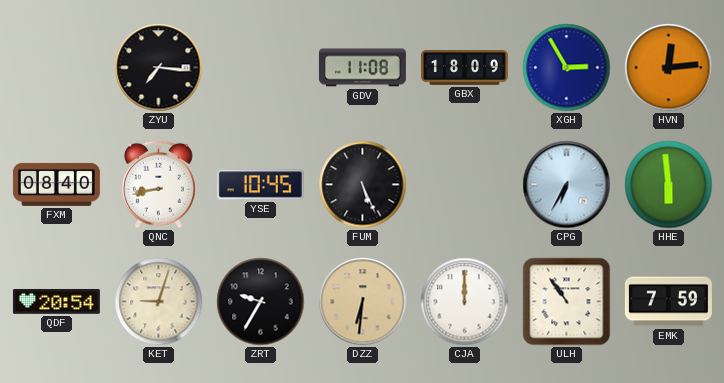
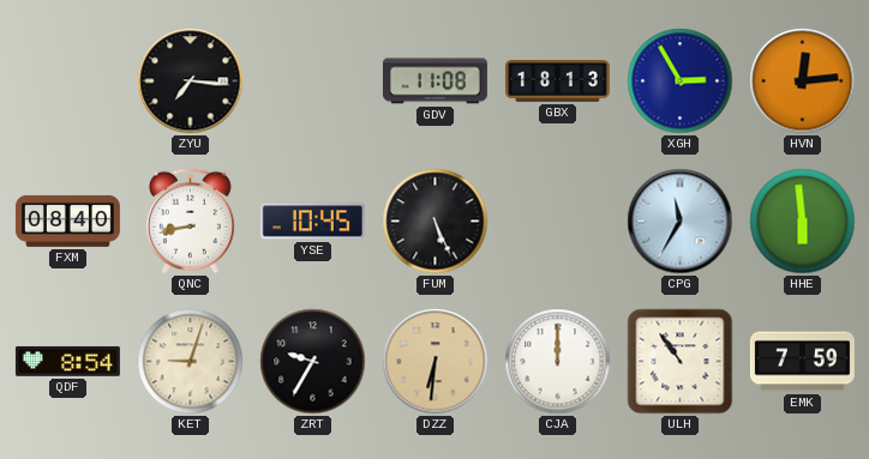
GBX: 18:09 -> 18:13
CPG: 6:35 -> 11:35
QDF: 20:54 -> 8:54
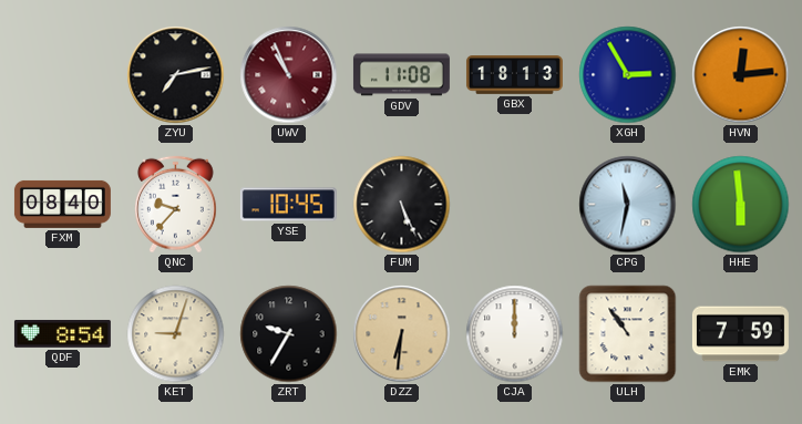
ZYU: 7:16 -> 7:13
UWV: none -> 10:56
QNC: 8:43 -> 9:37
CPG: 11:35 -> 11:32
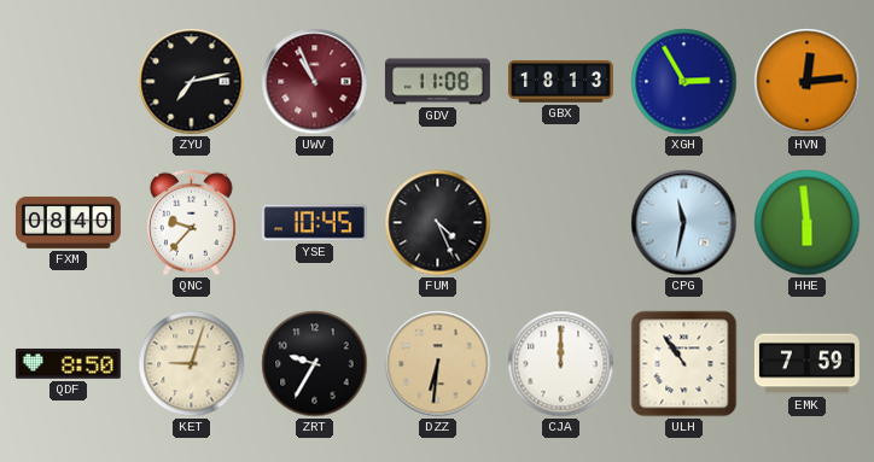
FUM: 5:26 -> 4:26
QDF: 8:54 -> 8:50
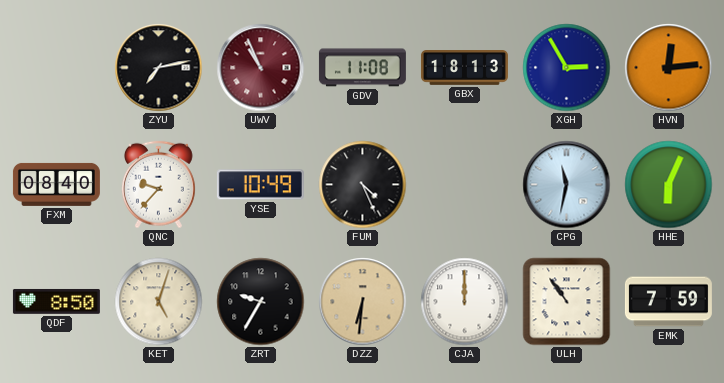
YSE: 10:45 -> 10:49
HHE: 5:59 -> 6:04
KET: 9:03 -> 5:03
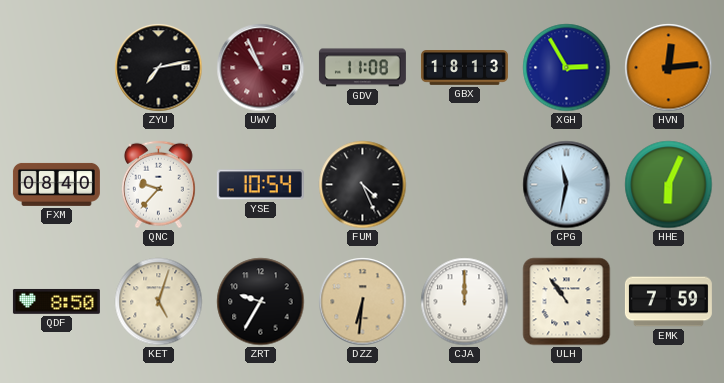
YSE: 10:49 -> 10:54
